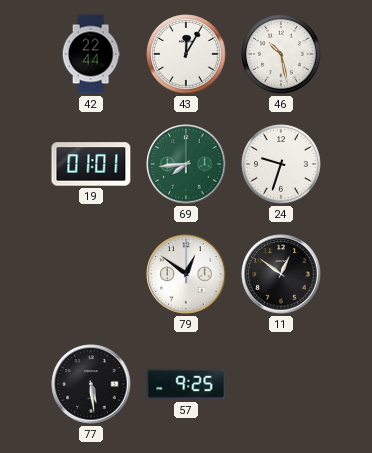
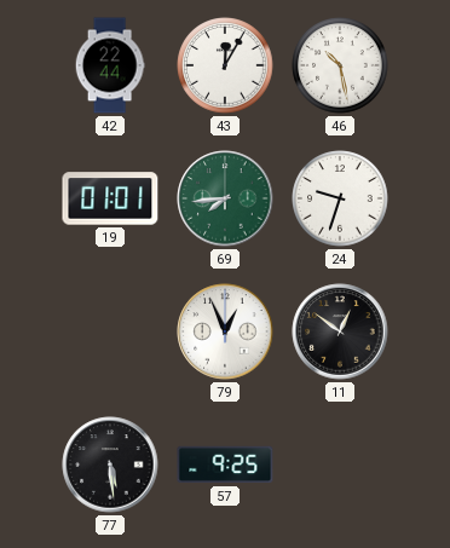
79: 12:51 -> 12:56
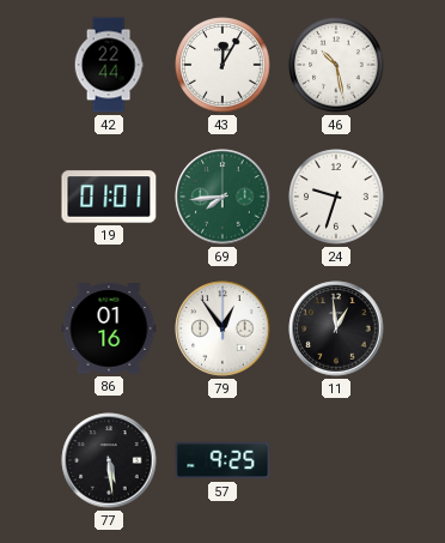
86: none -> 01:16
79: 12:56 -> 12:54
11: 12:51 -> 12:59
